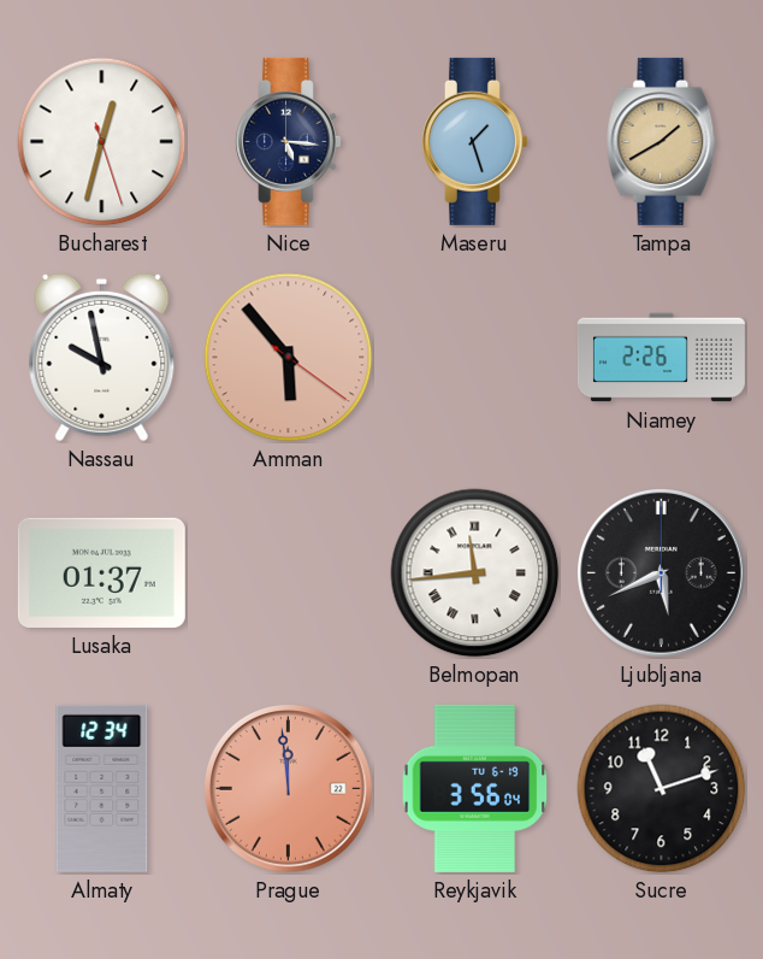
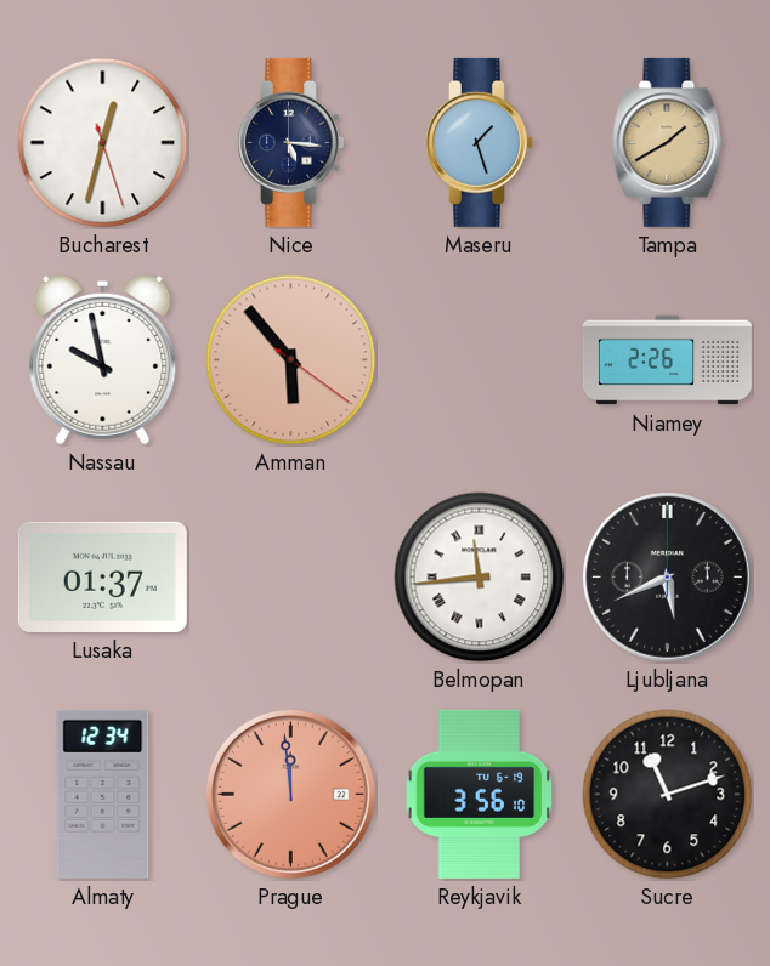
Reykjavik: 3:56:04 -> 3:56:10
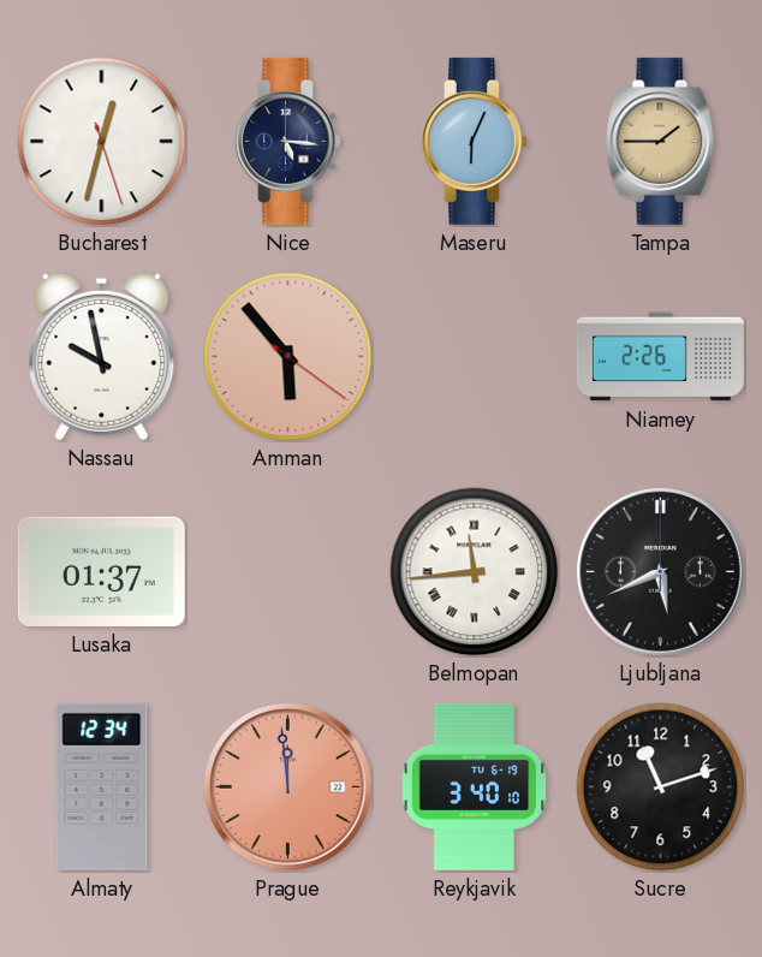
Maseru: 1:27 -> 6:04
Tampa: 1:40 -> 1:45
Reykjavik: 3:56 -> 3:40
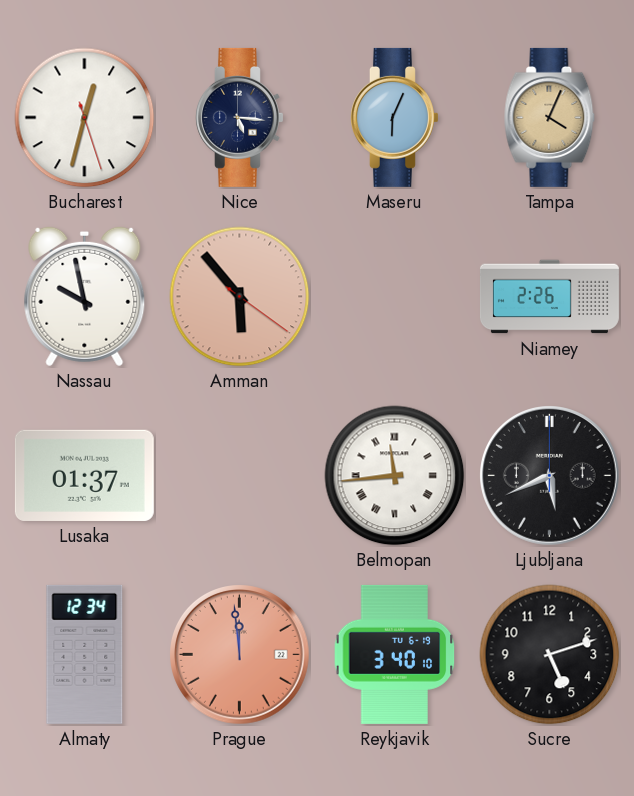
Tampa: 1:45 -> 4:04
Sucre: 11:12 -> 5:12
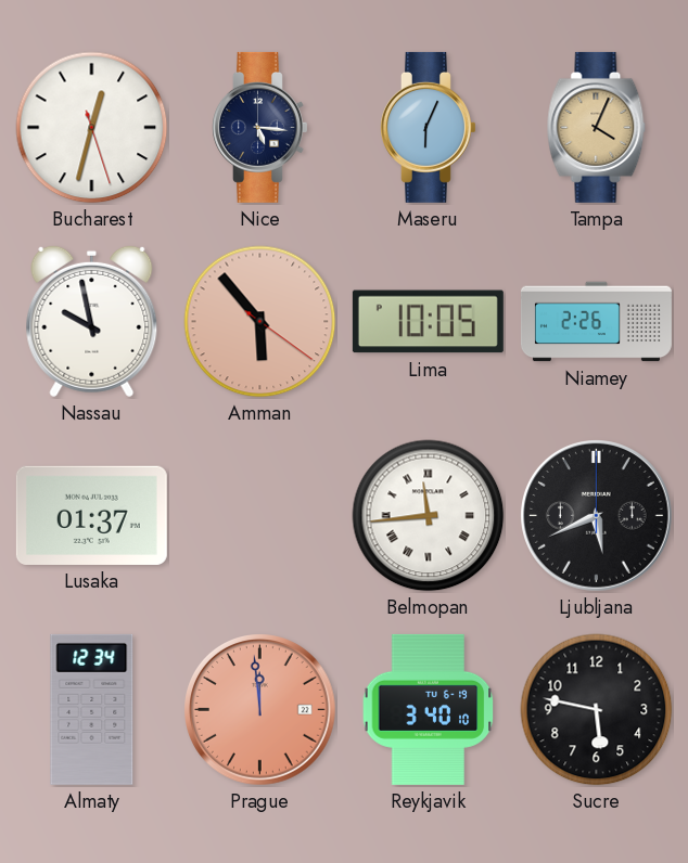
Lima: none -> 10:05
Sucre: 5:12 -> 5:47
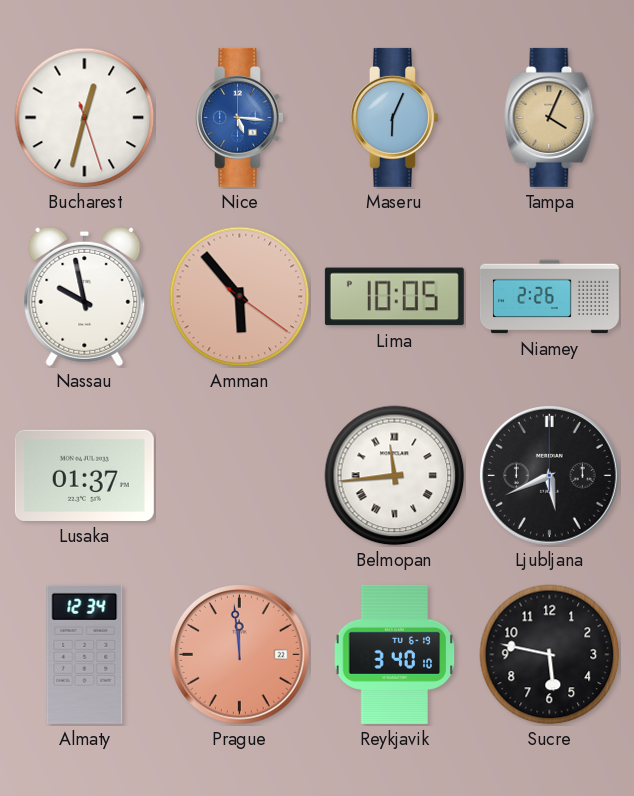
Nice dial: navy -> blue
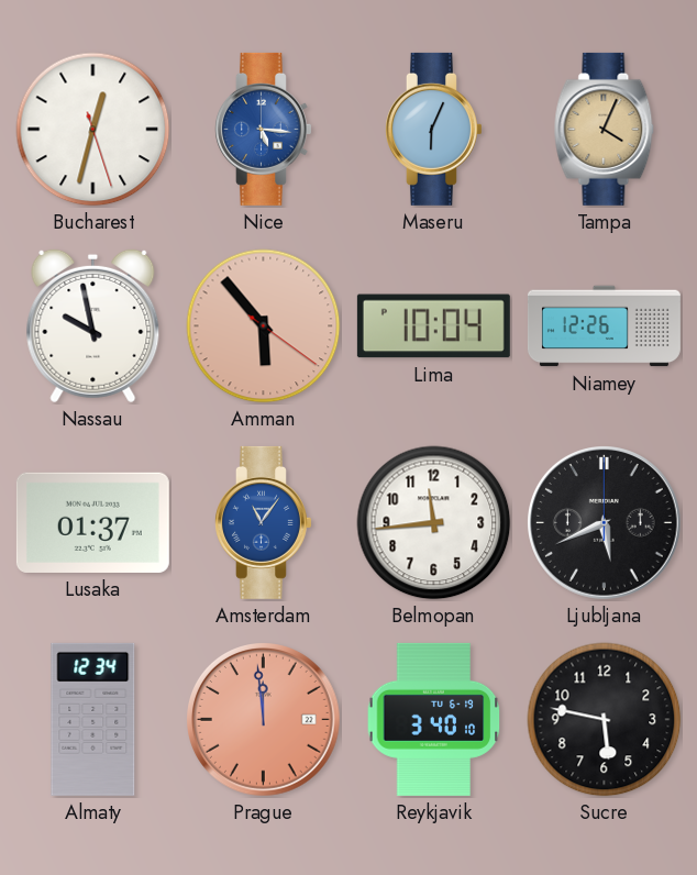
Lima: 10:05 -> 10:04
Niamey: 2:26 -> 12:26
Amsterdam: none -> 11:06
Belmopan numerals: Roman -> Arabic
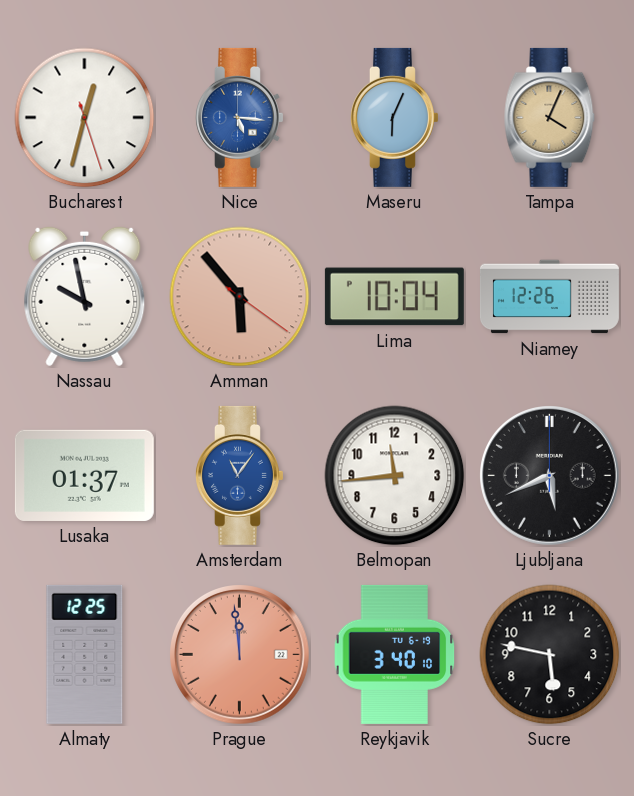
Almaty: 12:34 -> 12:25
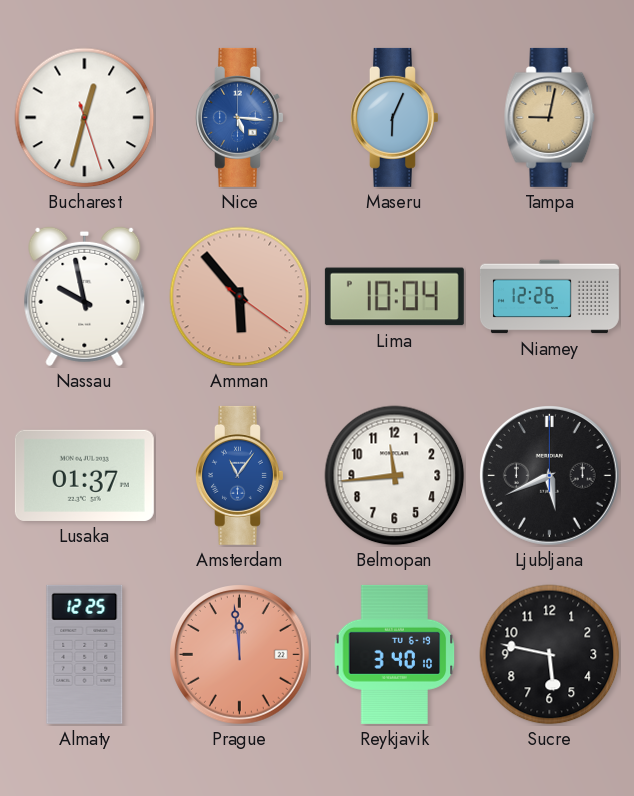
Tampa: 4:04 -> 9:02
